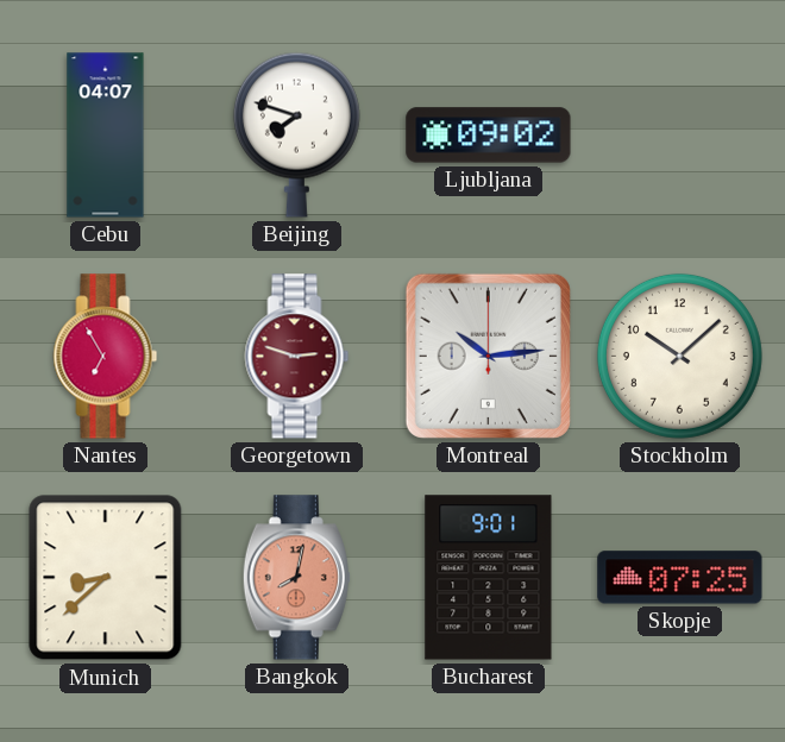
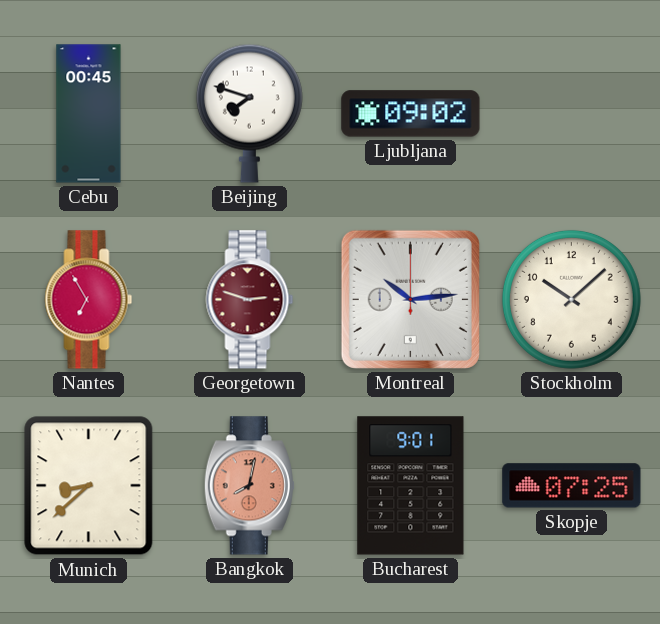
Cebu: 04:07 -> 00:45
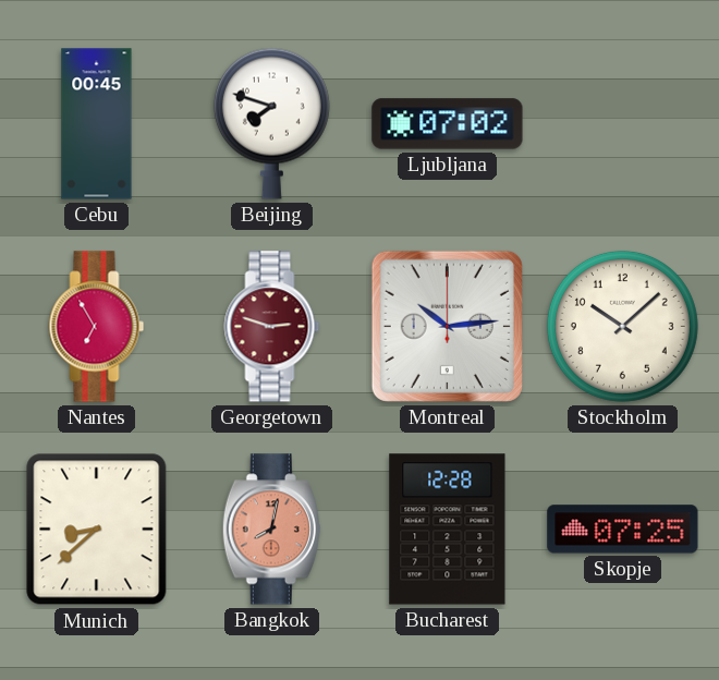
Ljubljana: 09:02 -> 07:02
Bucharest: 9:01 -> 12:28
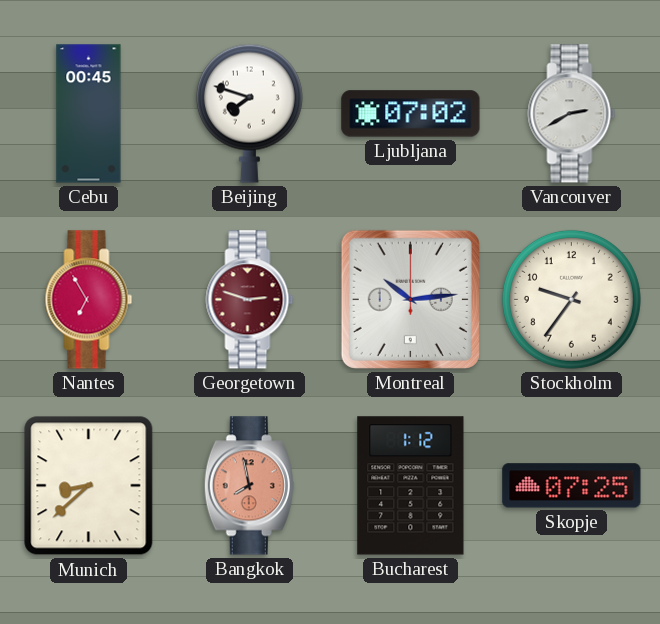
Vancouver: none -> 2:40
Stockholm: 10:08 -> 9:36
Bangkok: 8:02 -> 7:58
Bucharest: 12:28 -> 1:12
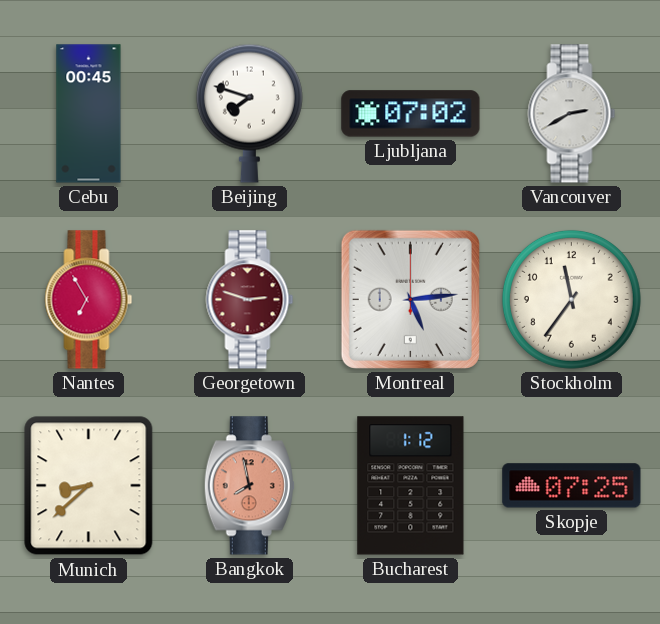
Montreal: 10:14 -> 5:14
Stockholm: 9:36 -> 11:36
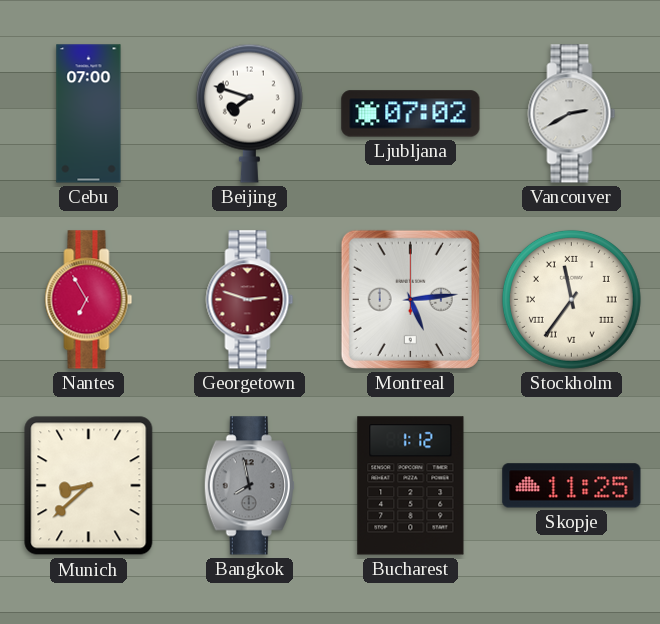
Cebu: 00:45 -> 07:00
Stockholm numerals: Arabic -> Roman
Bangkok dial: salmon -> grey
Skopje: 07:25 -> 11:25
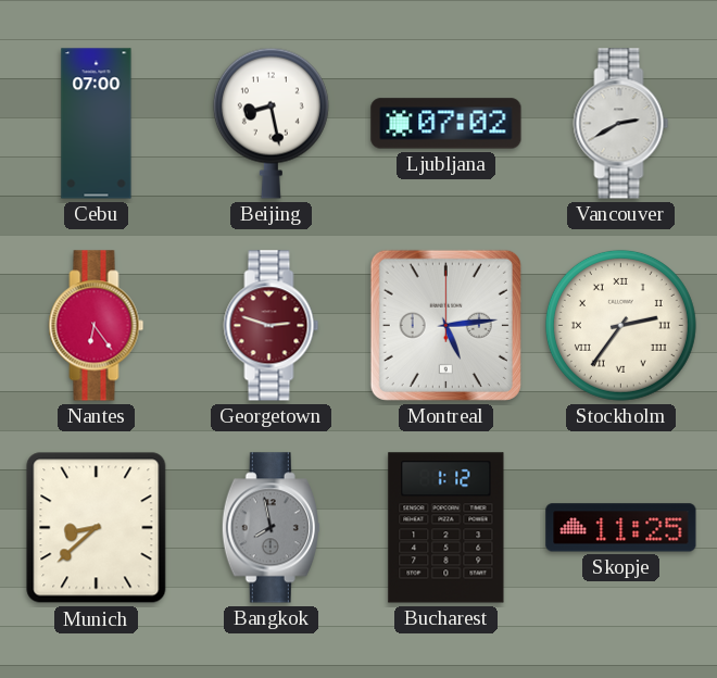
Beijing: 7:48 -> 8:28
Nantes: 6:55 -> 6:24
Stockholm: 11:36 -> 2:36
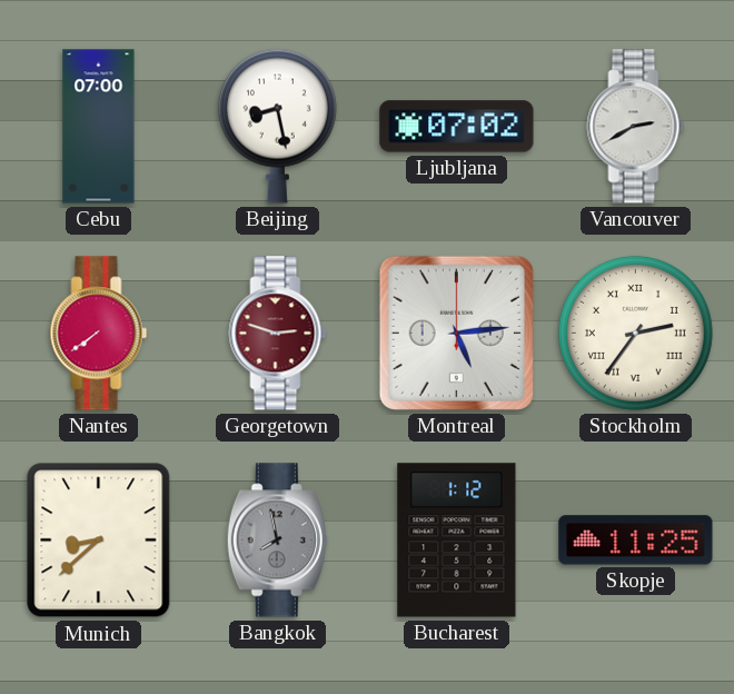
Nantes: 6:24 -> 7:39
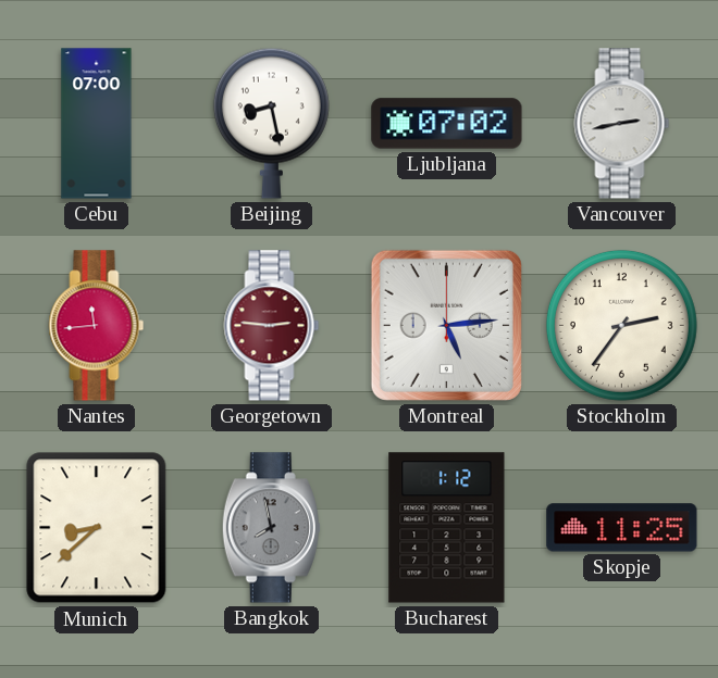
Vancouver: 2:40 -> 2:43
Nantes: 7:39 -> 11:44
Georgetown: 2:48 -> 2:46
Stockholm numerals: Roman -> Arabic
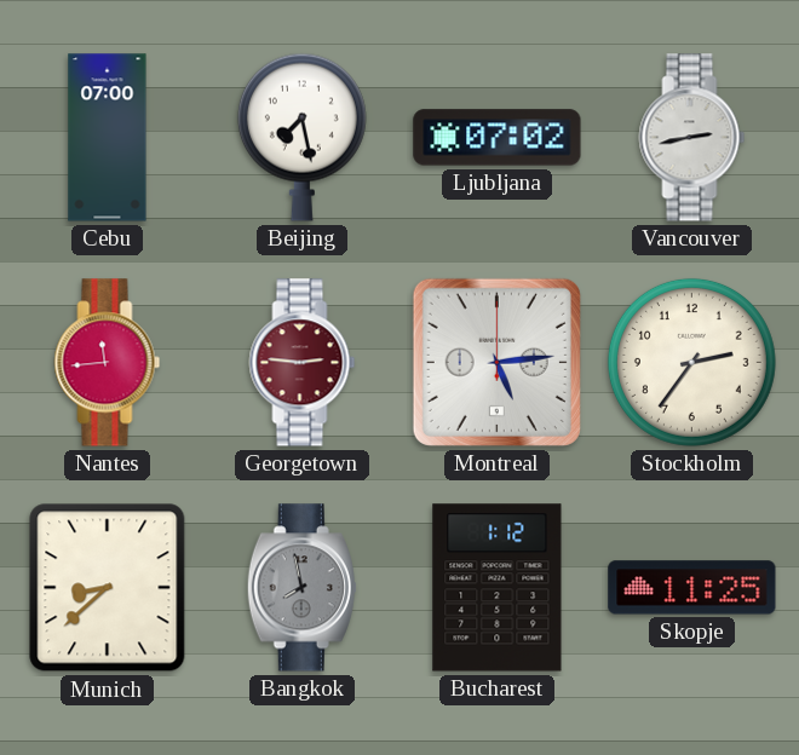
Beijing: 8:28 -> 7:28
